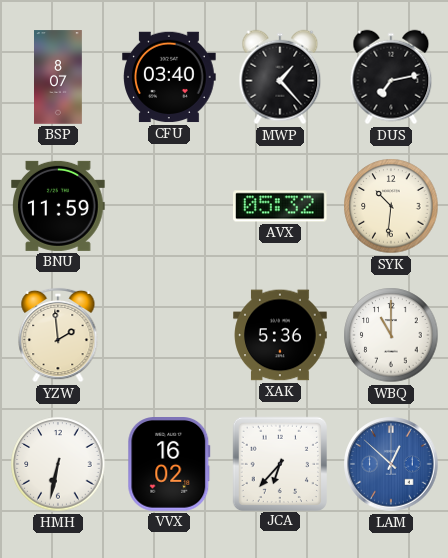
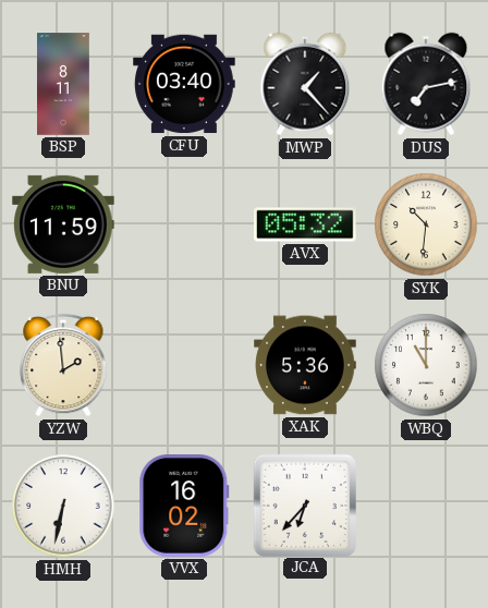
BSP: 8:07 -> 8:11
LAM: 12:52 -> none
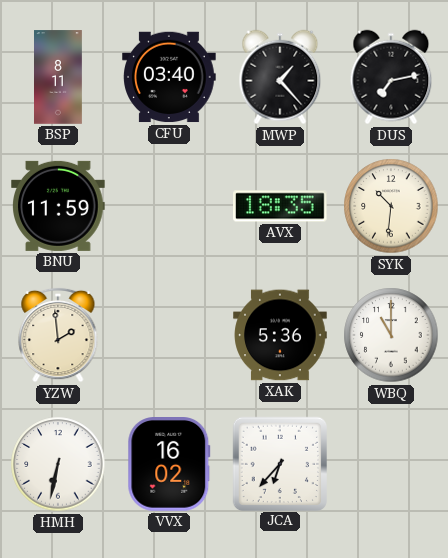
AVX: 05:32 -> 18:35
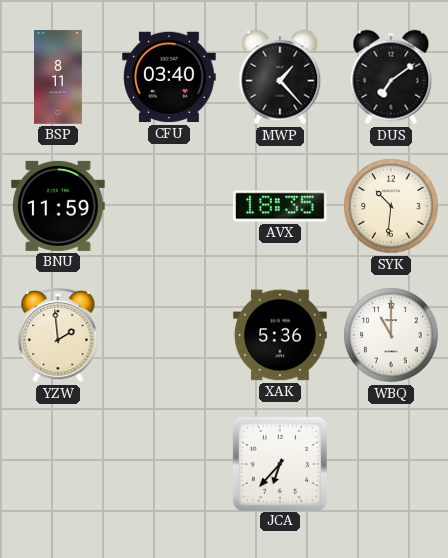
DUS: 7:13 -> 7:09
HMH: 6:32 -> none
VVX: 16:02 -> none
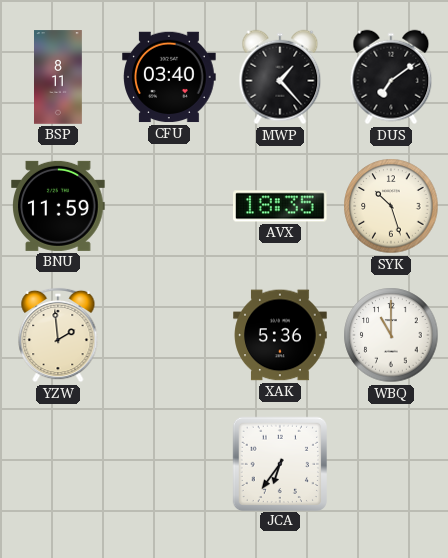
SYK: 10:31 -> 10:27
JCA: 6:37 -> 6:36
